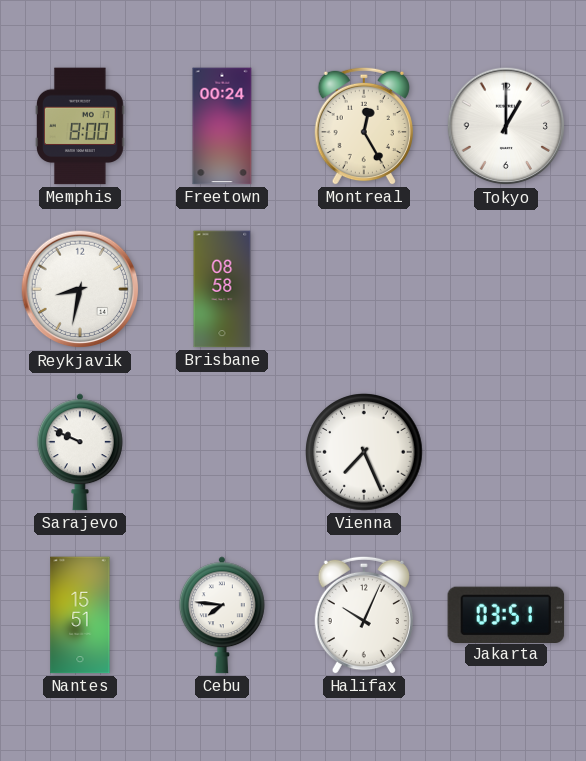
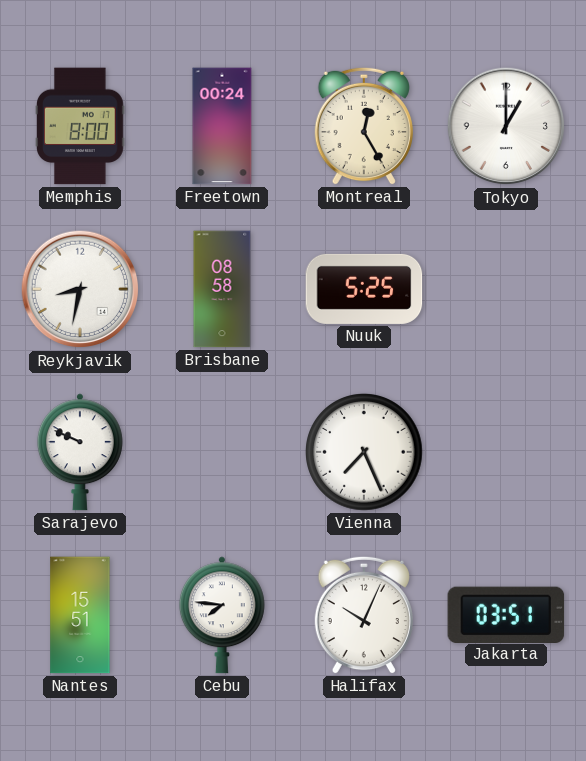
Nuuk: none -> 5:25
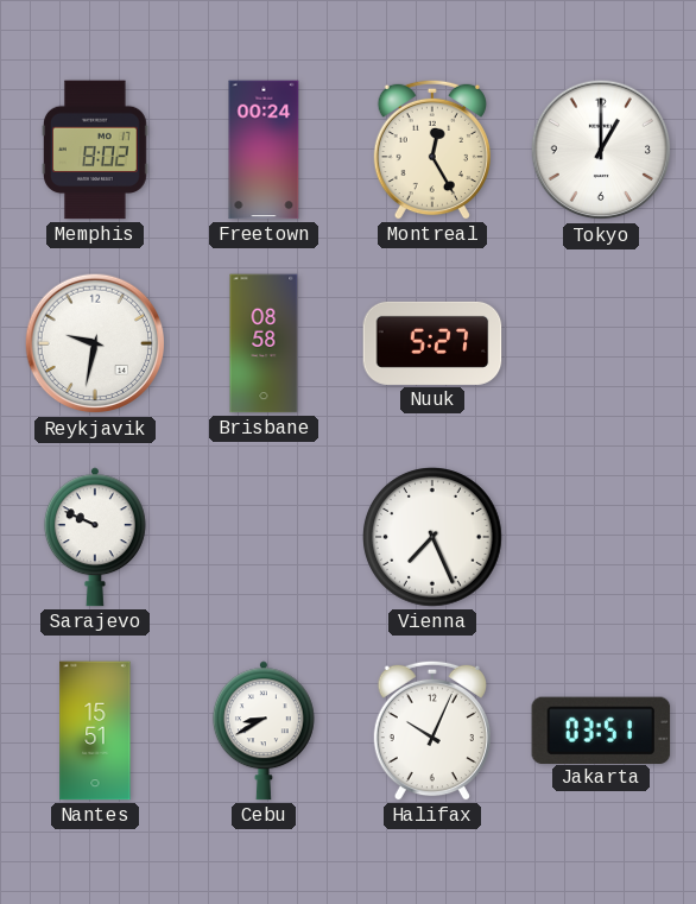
Memphis: 8:00 -> 8:02
Reykjavik: 8:32 -> 9:32
Nuuk: 5:25 -> 5:27
Cebu: 7:46 -> 8:40
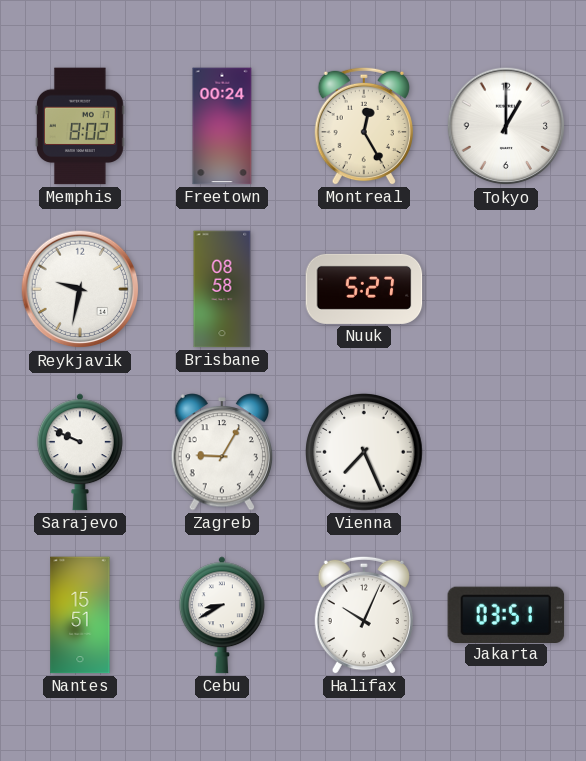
Zagreb: none -> 9:05
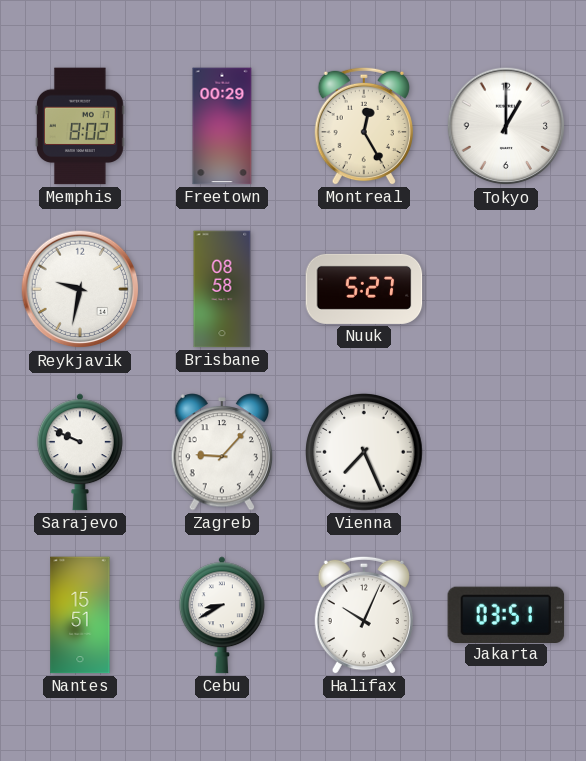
Freetown: 00:24 -> 00:29
Zagreb: 9:05 -> 9:07
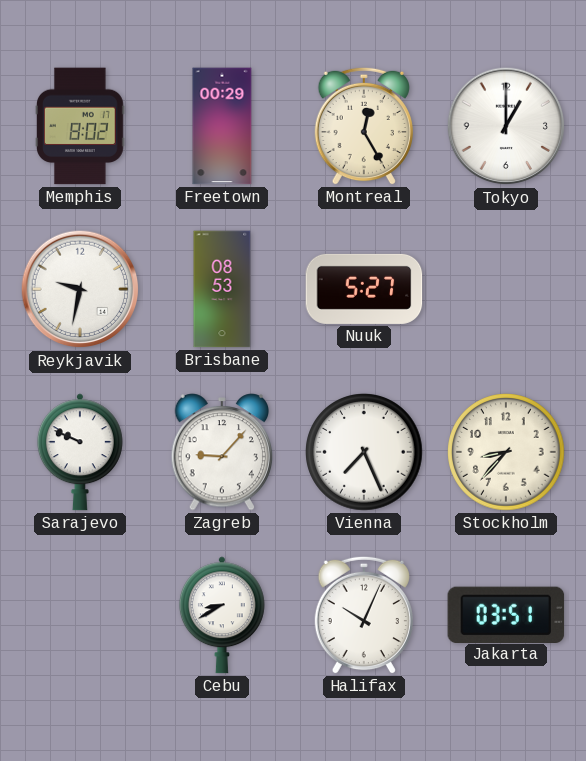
Brisbane: 08:58 -> 08:53
Stockholm: none -> 8:37
Nantes: 15:51 -> none
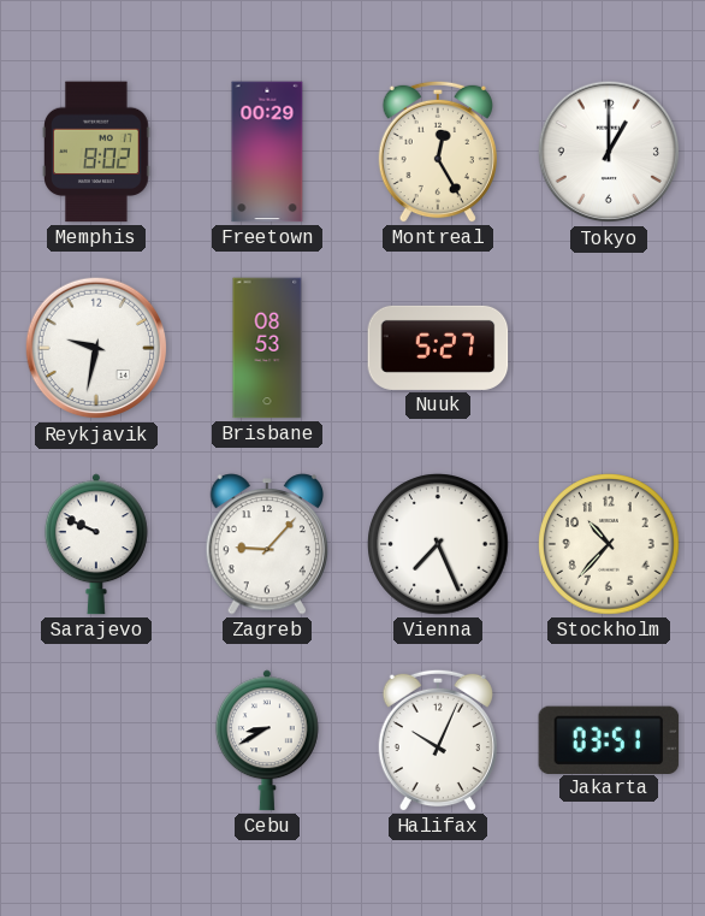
Stockholm: 8:37 -> 10:37
